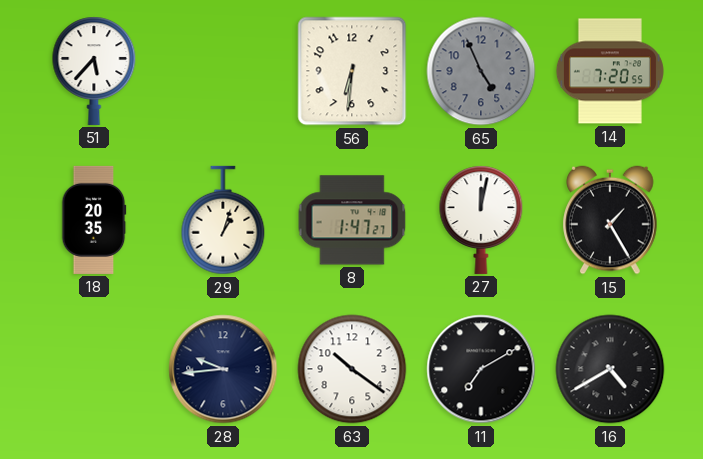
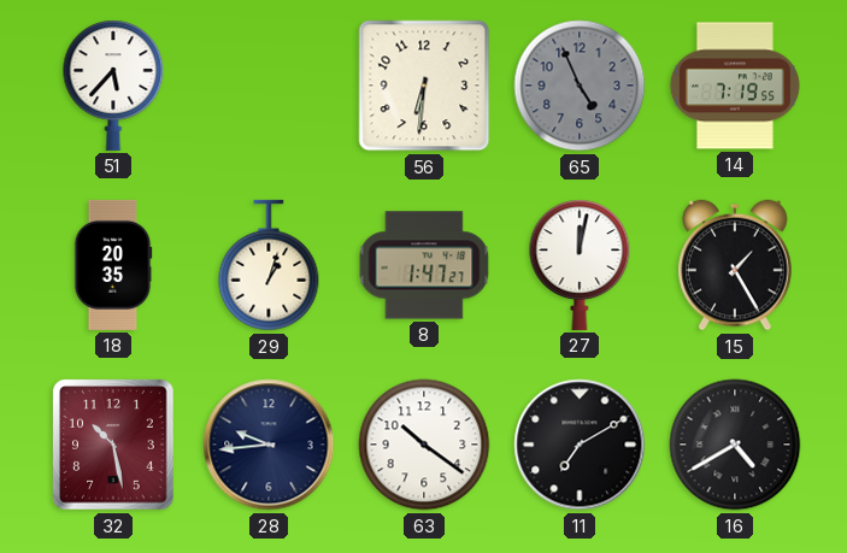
14: 7:20 -> 7:19
32: none -> 10:28
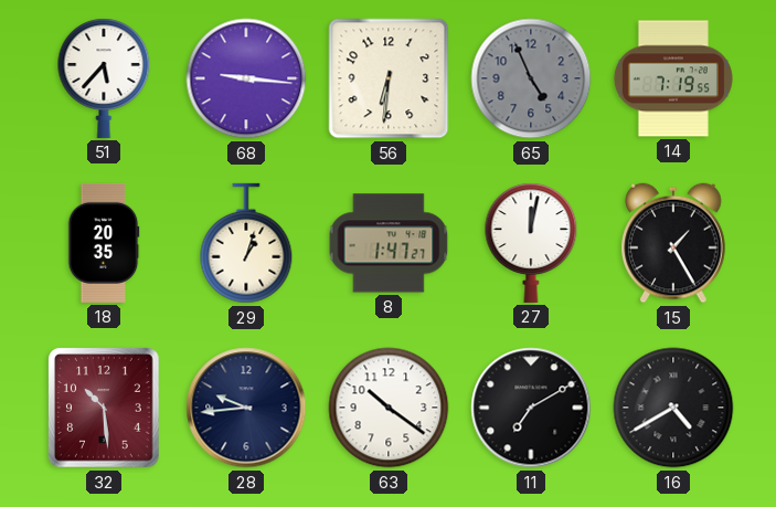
68: none -> 9:16
32: 10:28 -> 10:29
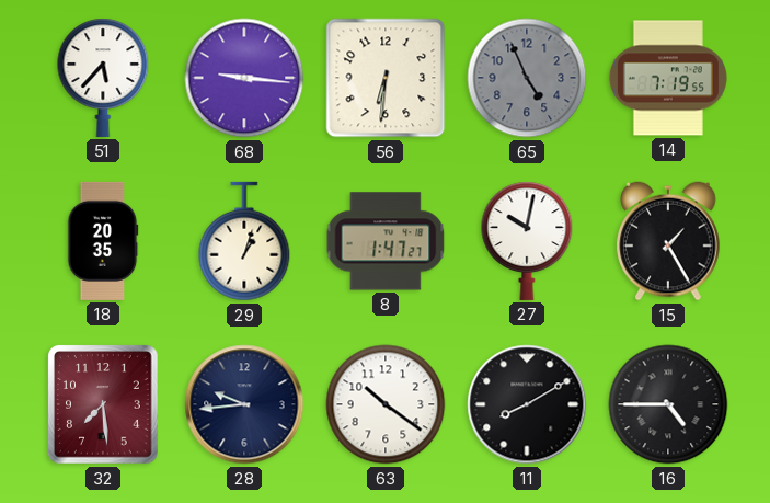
27: 12:02 -> 10:02
32: 10:29 -> 7:29
11: 7:10 -> 8:10
16: 4:40 -> 4:45
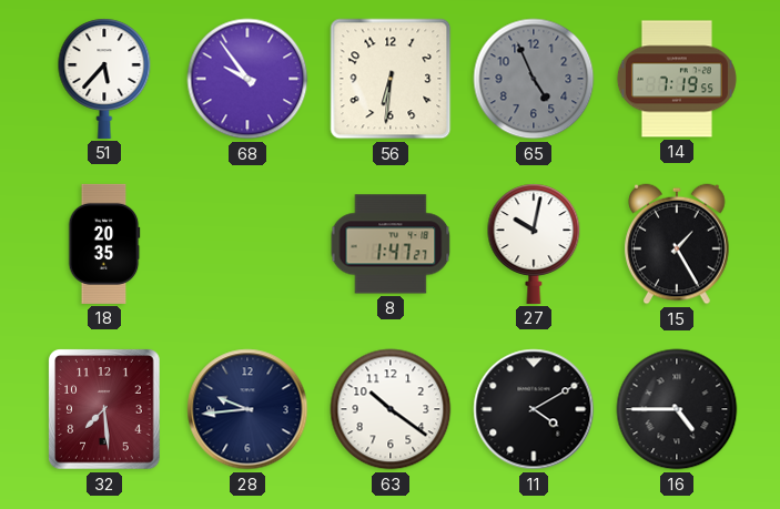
68: 9:16 -> 9:54
29: 1:03 -> none
11: 8:10 -> 4:10
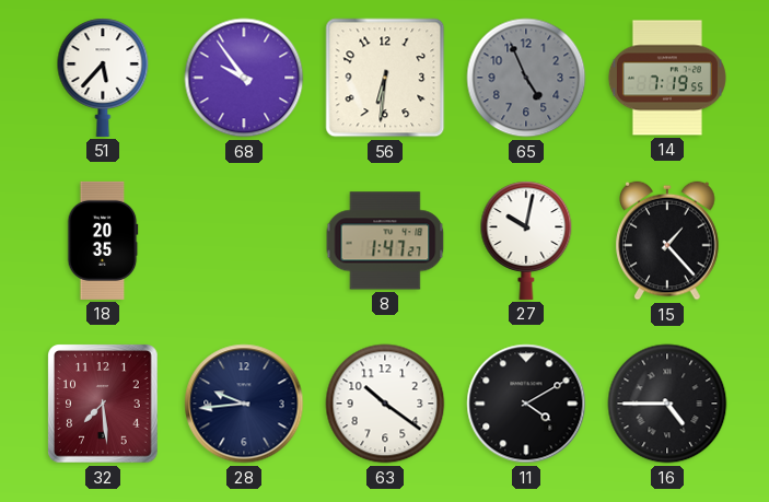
15: 1:25 -> 1:23
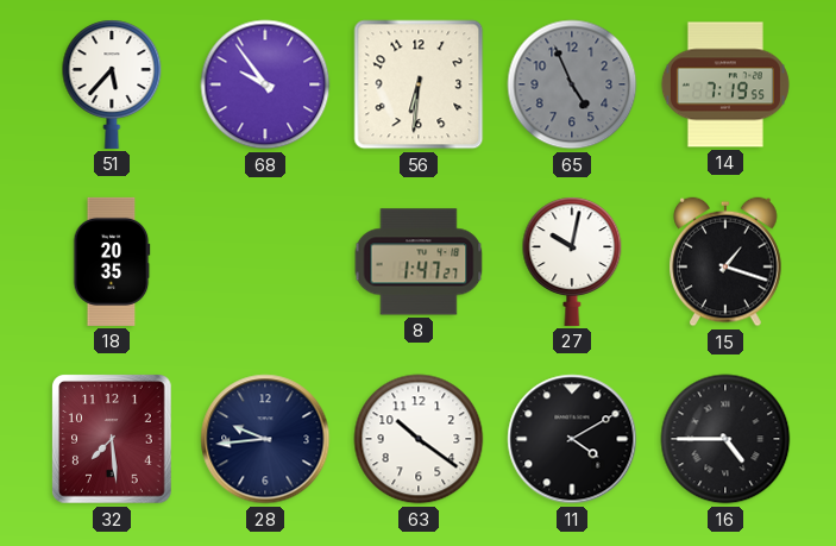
15: 1:23 -> 1:18
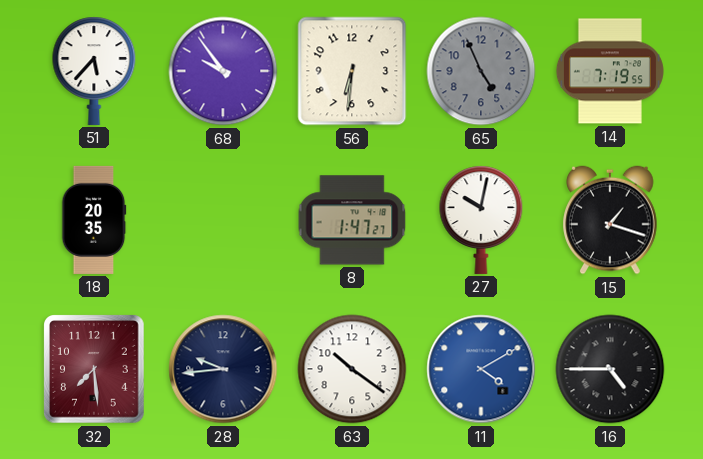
11 dial: black -> blue
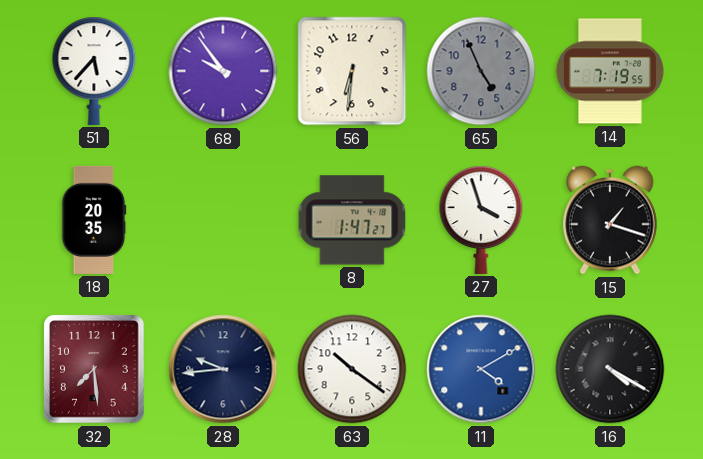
27: 10:02 -> 3:57
16: 4:45 -> 4:20
